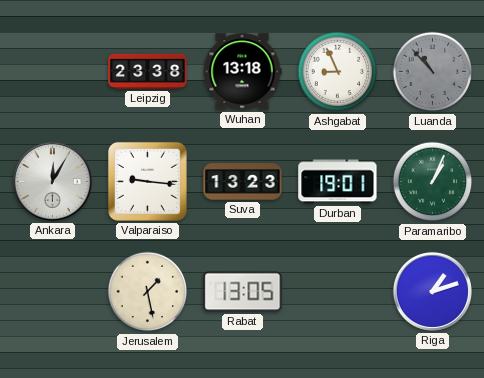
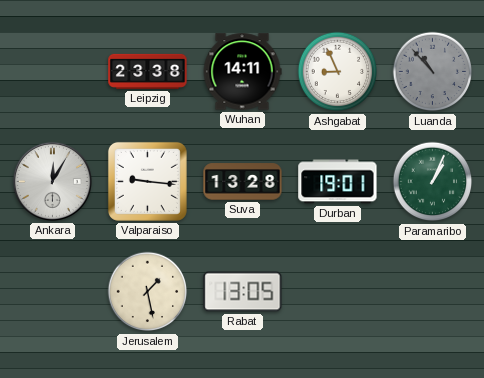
Wuhan: 13:18 -> 14:11
Suva: 13:23 -> 13:28
Riga: 1:12 -> none
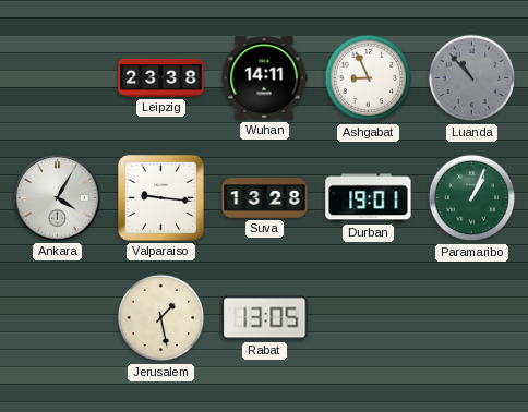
Ankara: 12:05 -> 4:05
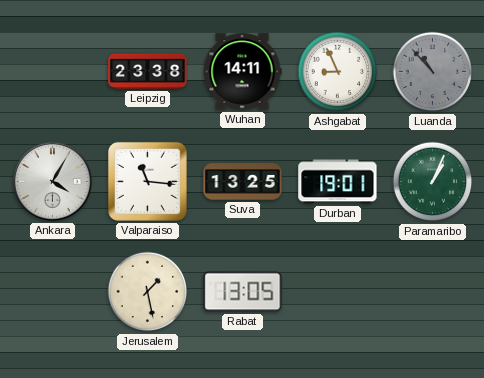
Valparaiso: 9:16 -> 11:16
Suva: 13:28 -> 13:25
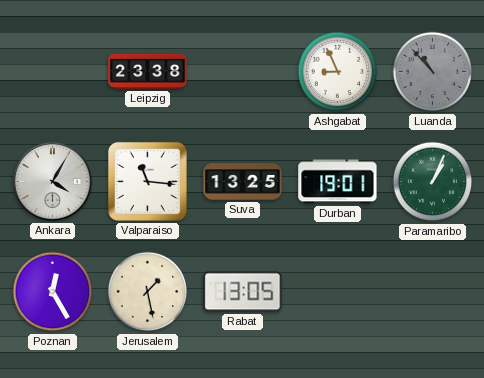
Wuhan: 14:11 -> none
Poznan: none -> 12:25
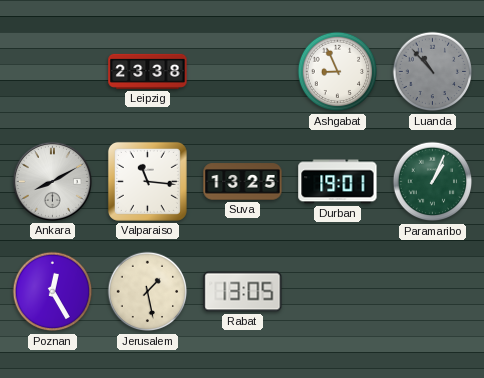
Ankara: 4:05 -> 8:10
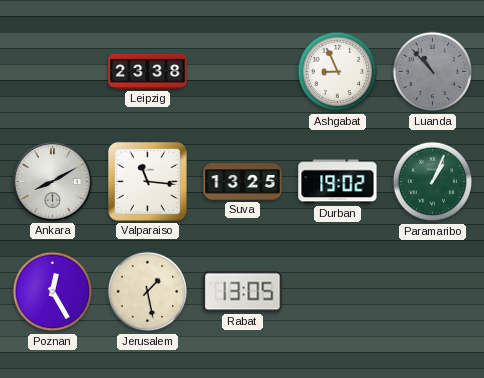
Durban: 19:01 -> 19:02
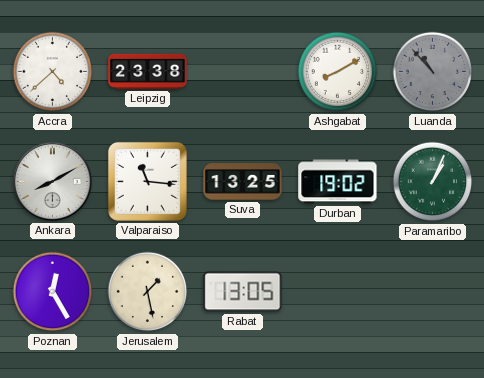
Accra: none -> 4:38
Ashgabat: 8:56 -> 8:10
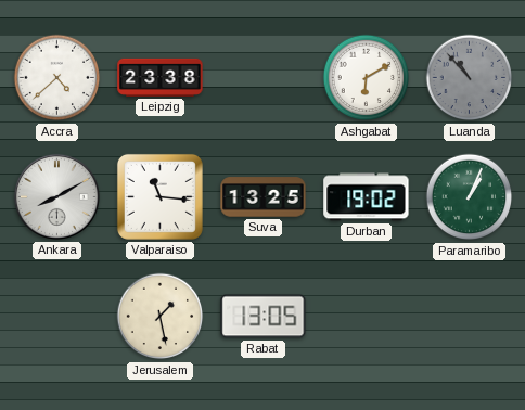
Ashgabat: 8:10 -> 6:10
Poznan: 12:25 -> none
